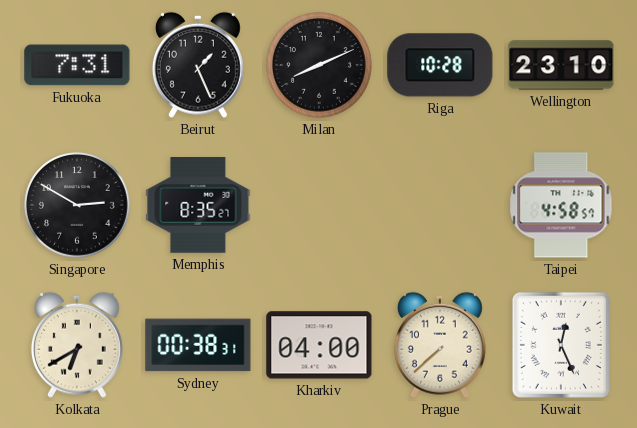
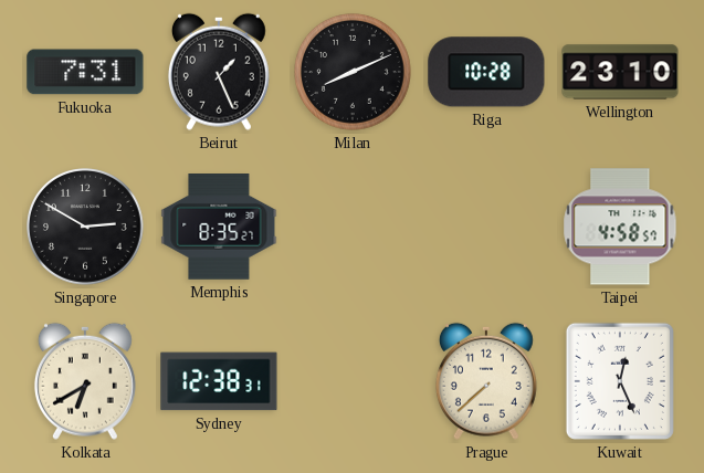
Sydney: 00:38 -> 12:38
Kharkiv: 04:00 -> none
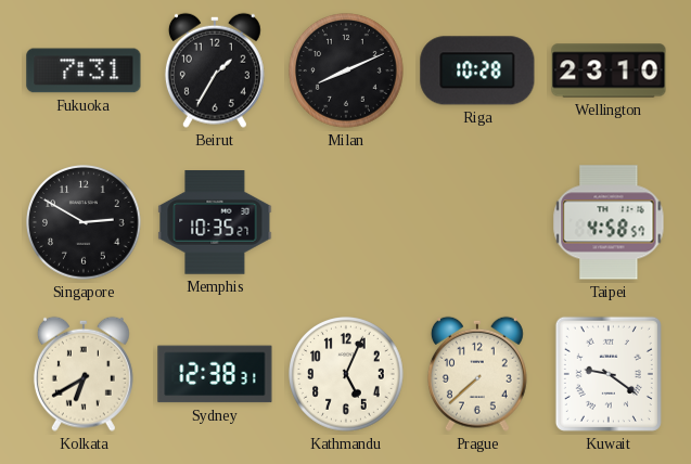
Beirut: 1:26 -> 1:35
Memphis: 8:35 -> 10:35
Kathmandu: none -> 5:04
Kuwait: 12:26 -> 9:21
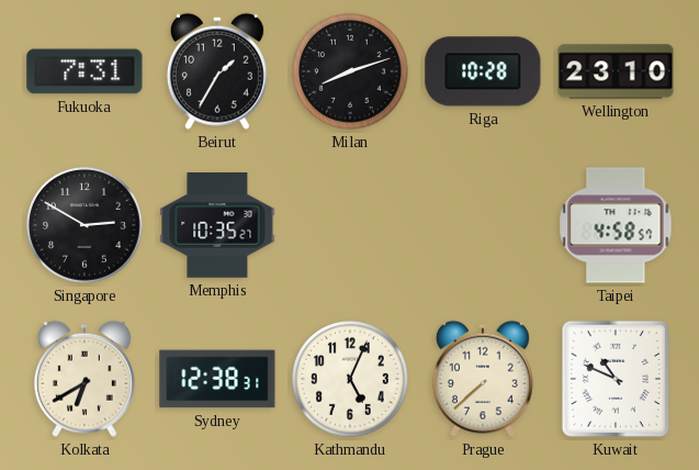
Milan: 8:11 -> 8:12
Kuwait: 9:21 -> 10:49
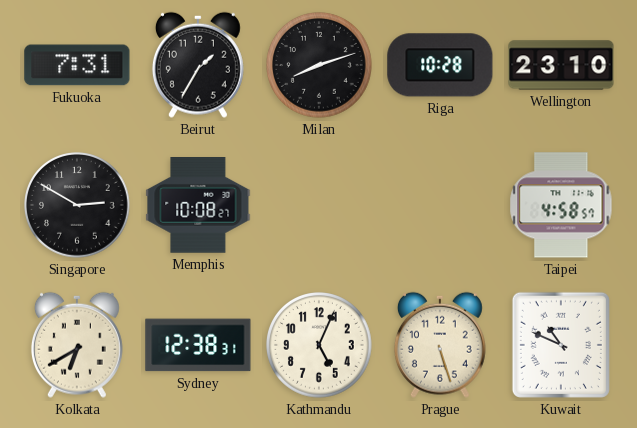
Memphis: 10:35 -> 10:08
Prague: 7:38 -> 5:27
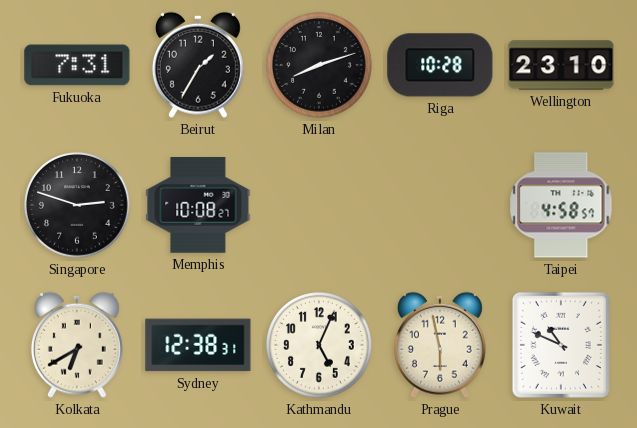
Singapore: 2:50 -> 2:48
Prague: 5:27 -> 5:58
